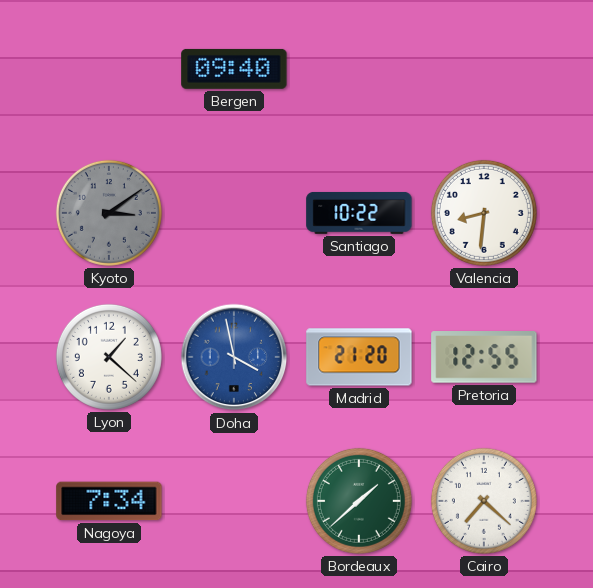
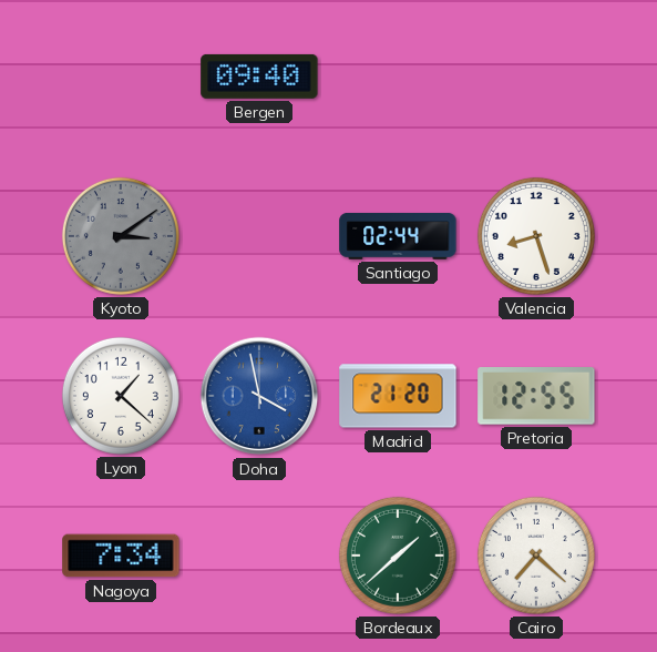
Santiago: 10:22 -> 02:44
Valencia: 8:31 -> 8:27
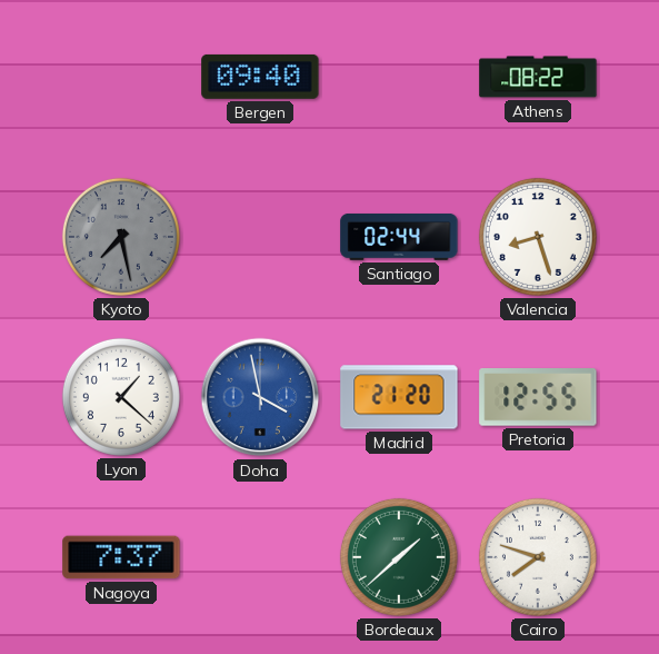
Athens: none -> 08:22
Kyoto: 3:09 -> 7:28
Nagoya: 7:34 -> 7:37
Cairo: 7:22 -> 7:48
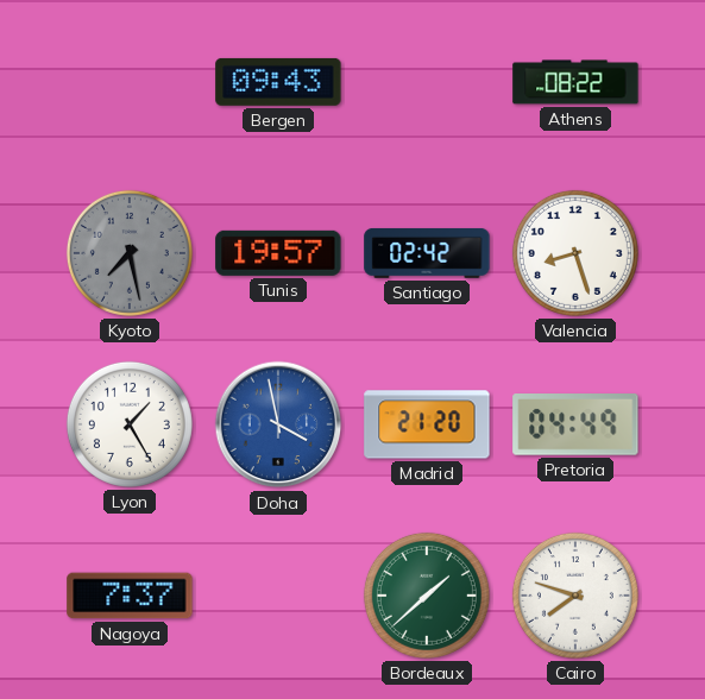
Bergen: 09:40 -> 09:43
Tunis: none -> 19:57
Santiago: 02:44 -> 02:42
Lyon: 1:22 -> 1:25
Pretoria: 12:55 -> 04:49
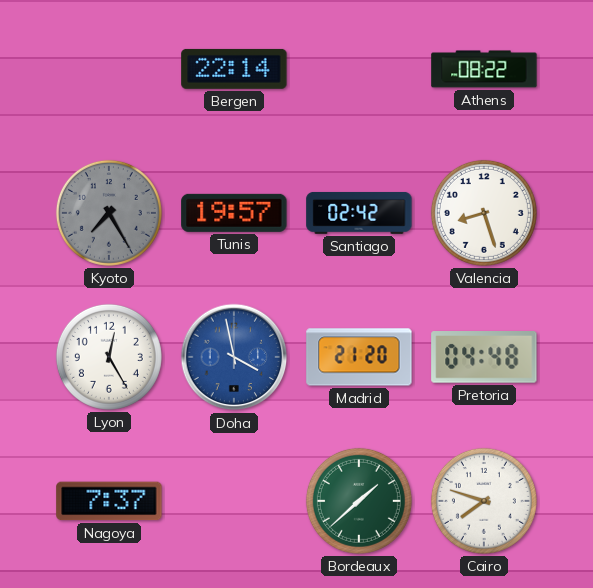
Bergen: 09:43 -> 22:14
Kyoto: 7:28 -> 7:25
Lyon: 1:25 -> 12:25
Pretoria: 04:49 -> 04:48
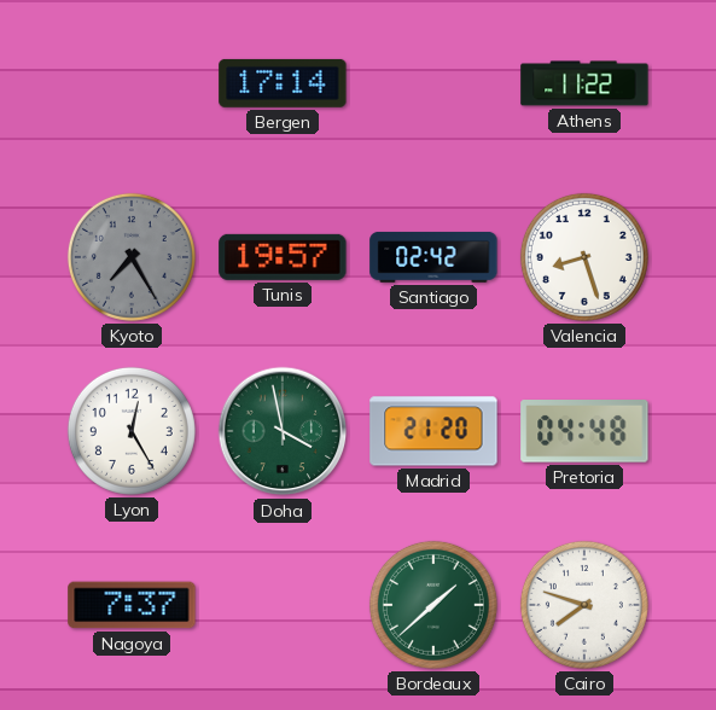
Bergen: 22:14 -> 17:14
Athens: 08:22 -> 11:22
Doha dial: blue -> green
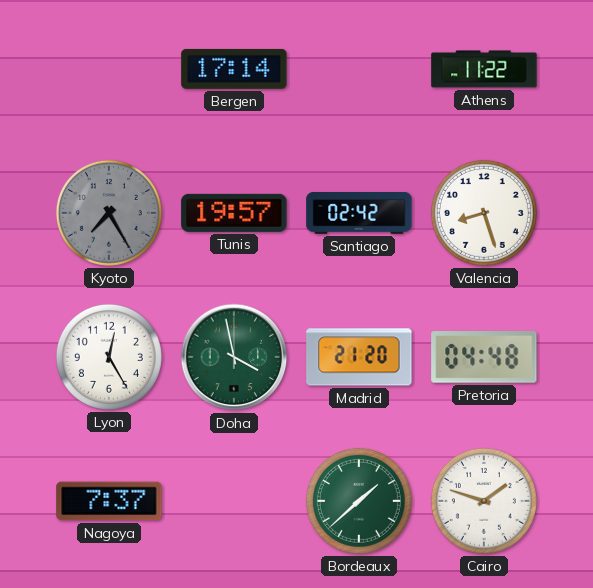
Cairo: 7:48 -> 1:48
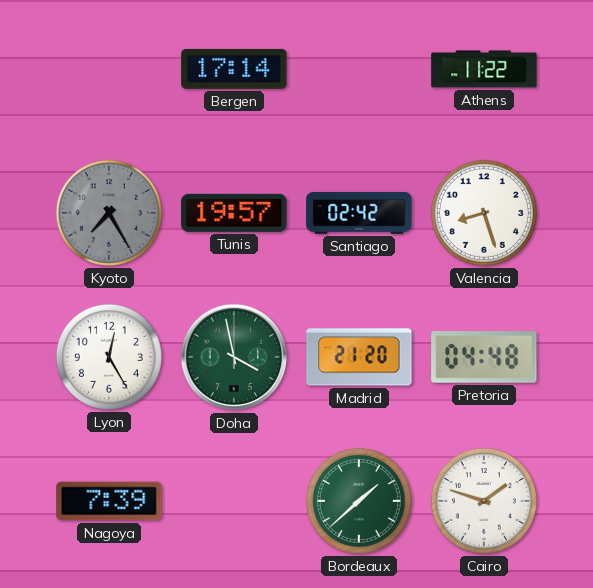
Nagoya: 7:37 -> 7:39
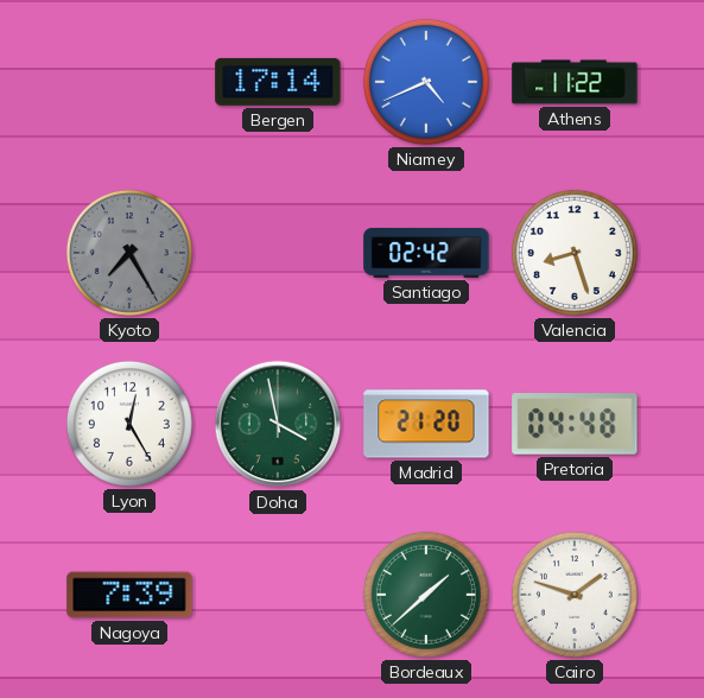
Niamey: none -> 4:41
Tunis: 19:57 -> none
